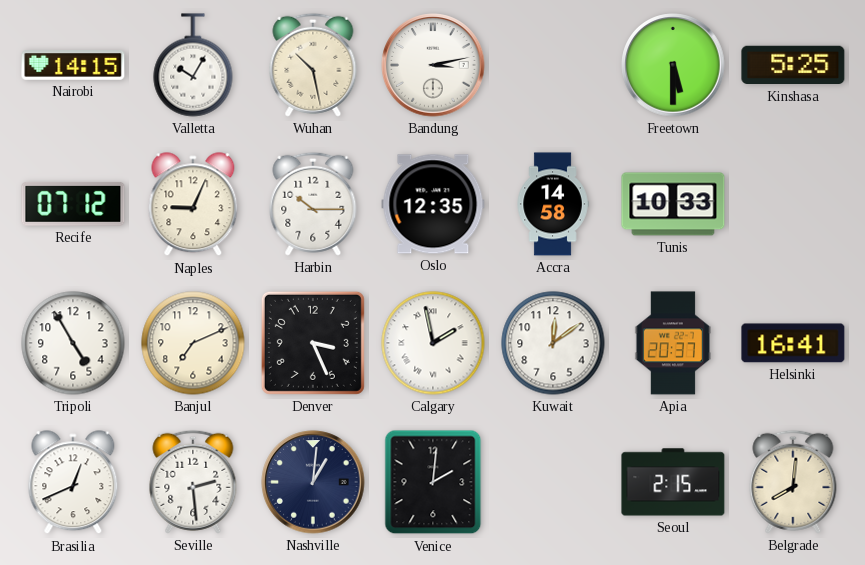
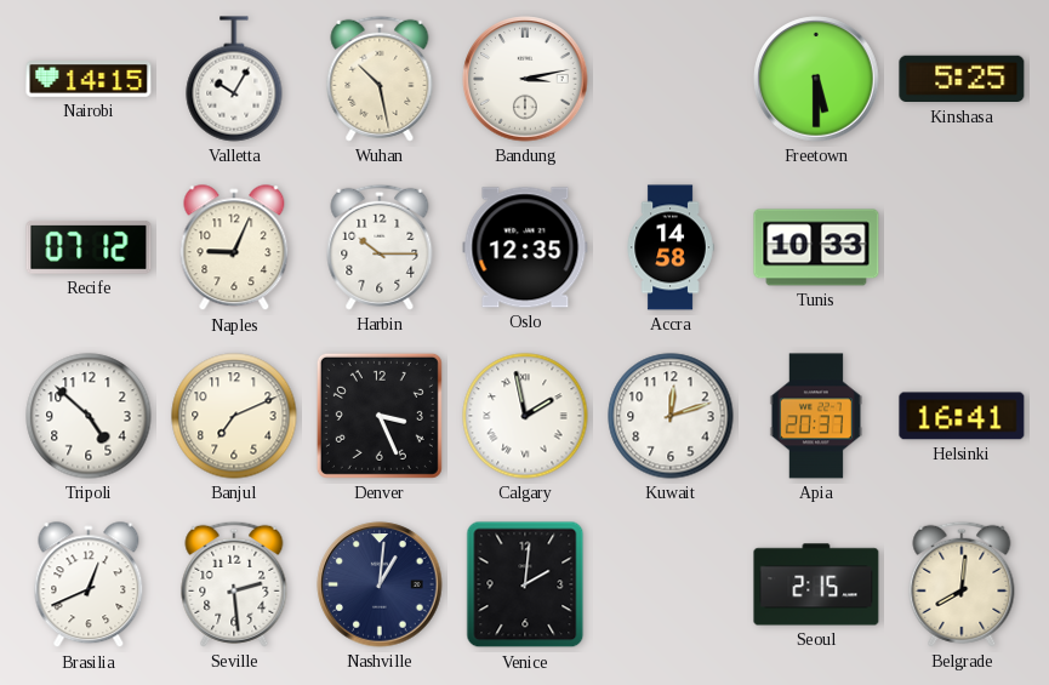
Tripoli: 4:55 -> 4:52
Kuwait: 12:09 -> 12:12
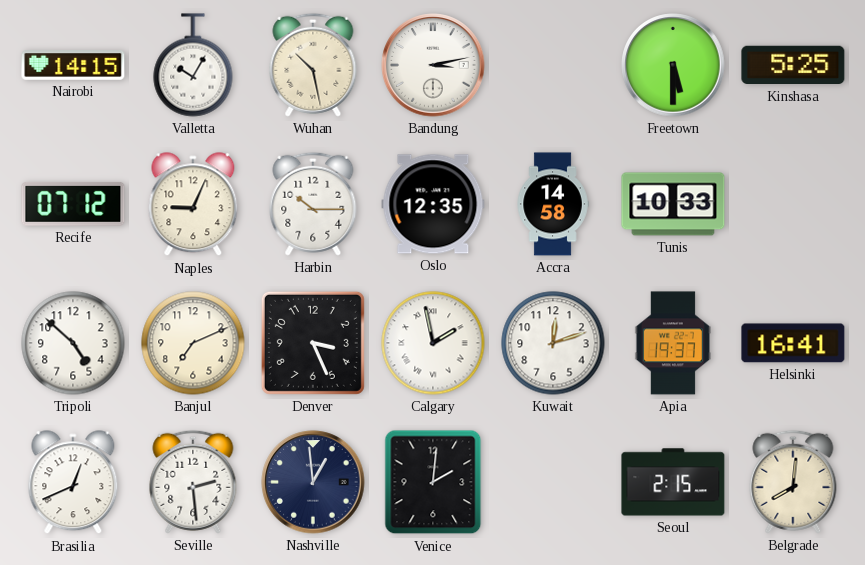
Apia: 20:37 -> 19:37
Nashville: 1:01 -> 12:59
